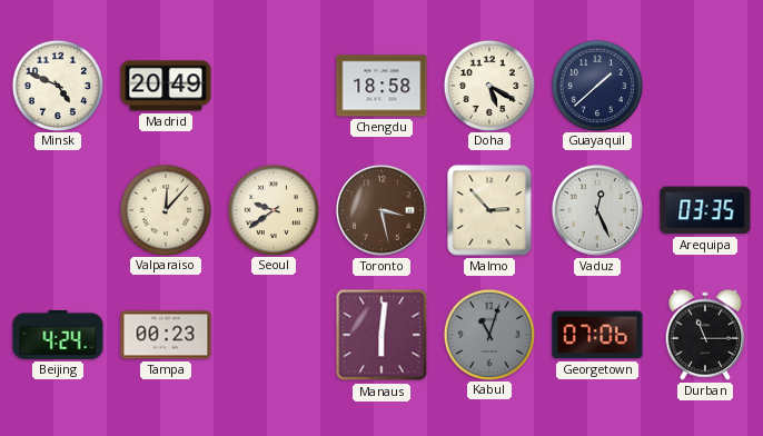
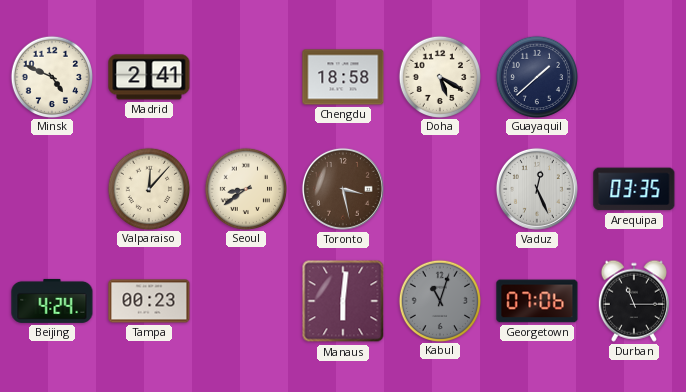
Madrid: 20:49 -> 2:41
Seoul: 9:39 -> 8:39
Malmo: 2:53 -> none
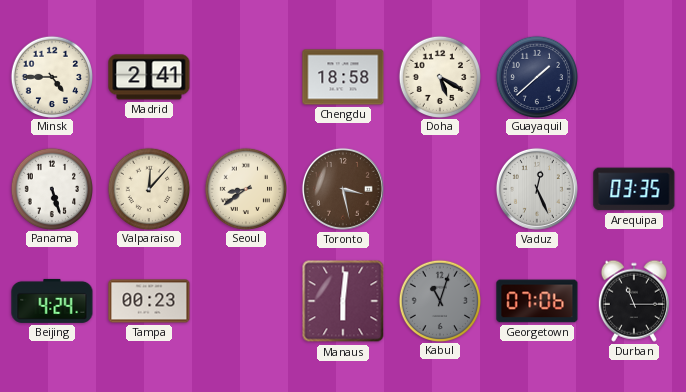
Minsk: 4:49 -> 4:45
Panama: none -> 5:27
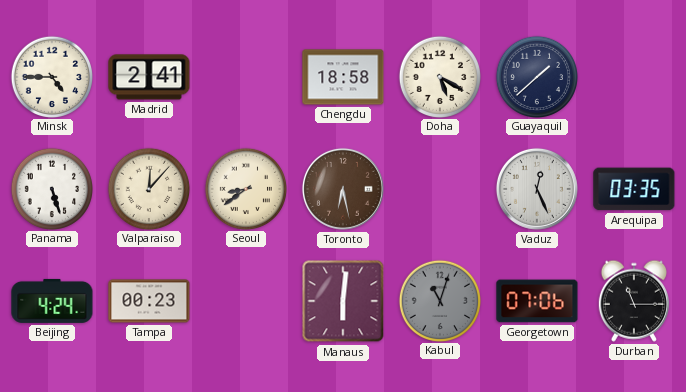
Toronto: 3:28 -> 6:28
